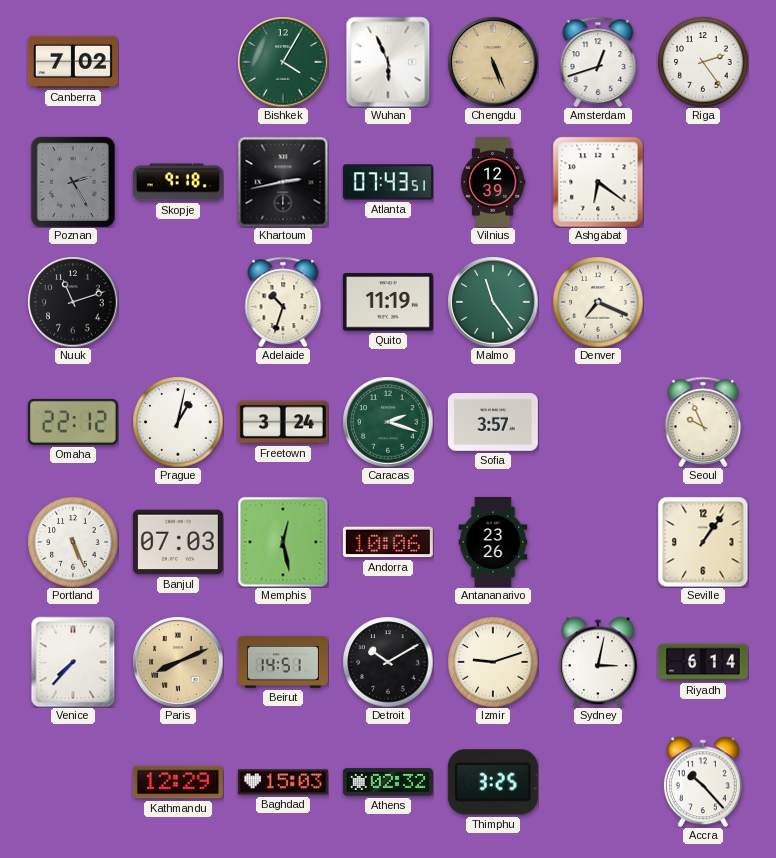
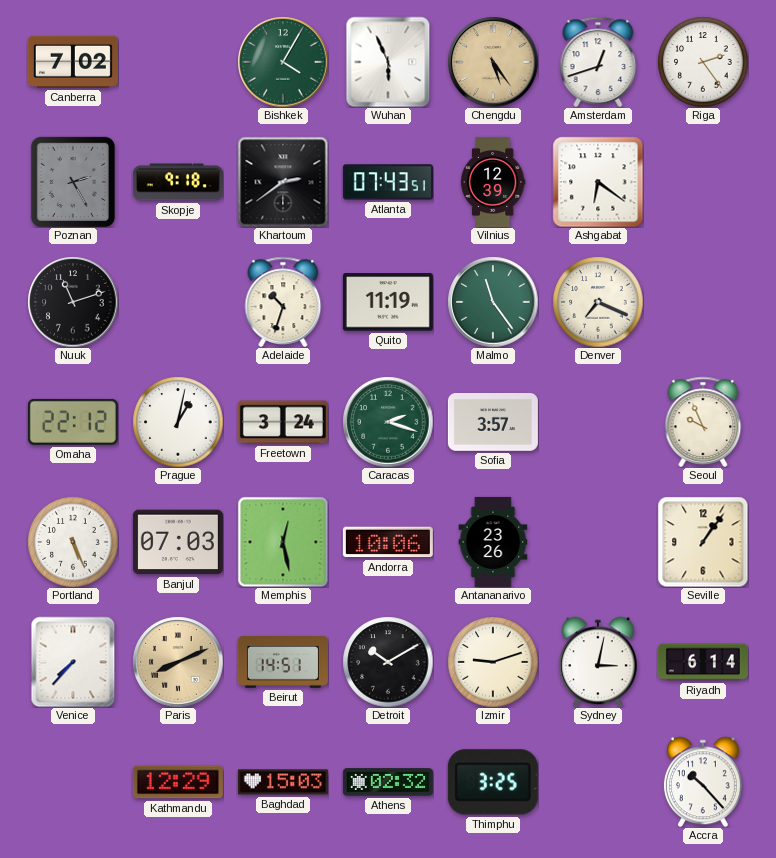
Chengdu: 5:26 -> 5:24
Khartoum: 2:43 -> 2:39
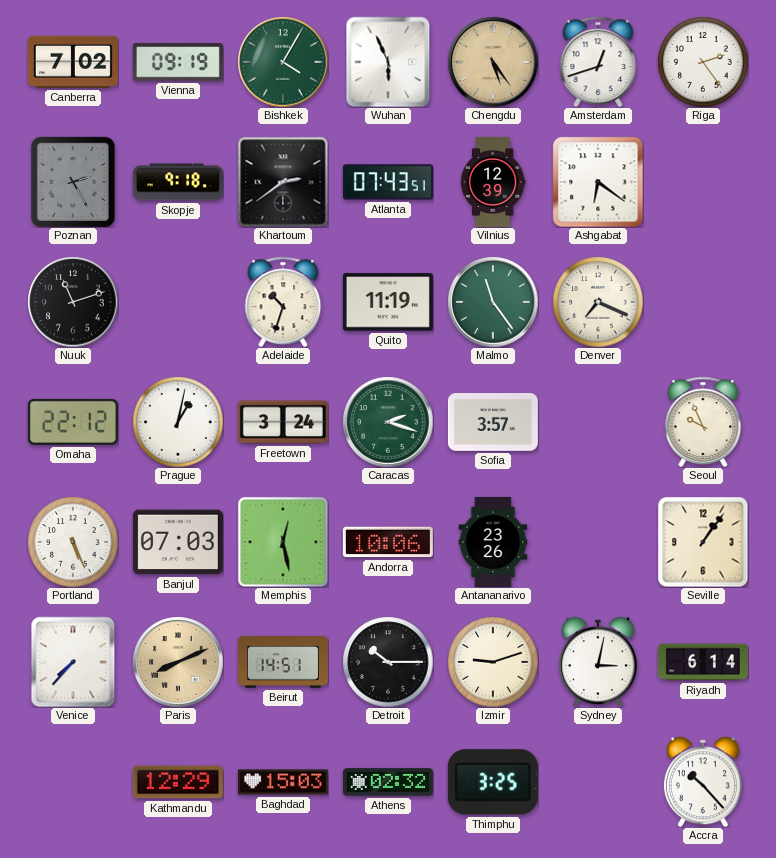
Vienna: none -> 09:19
Detroit: 10:10 -> 10:15
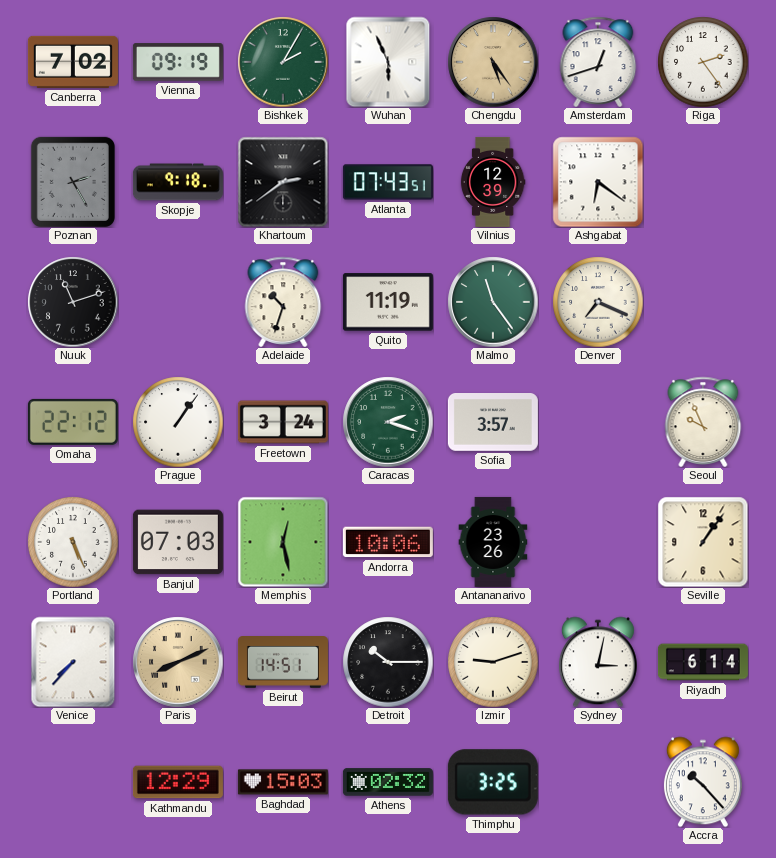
Bishkek: 4:05 -> 2:05
Prague: 1:02 -> 1:06
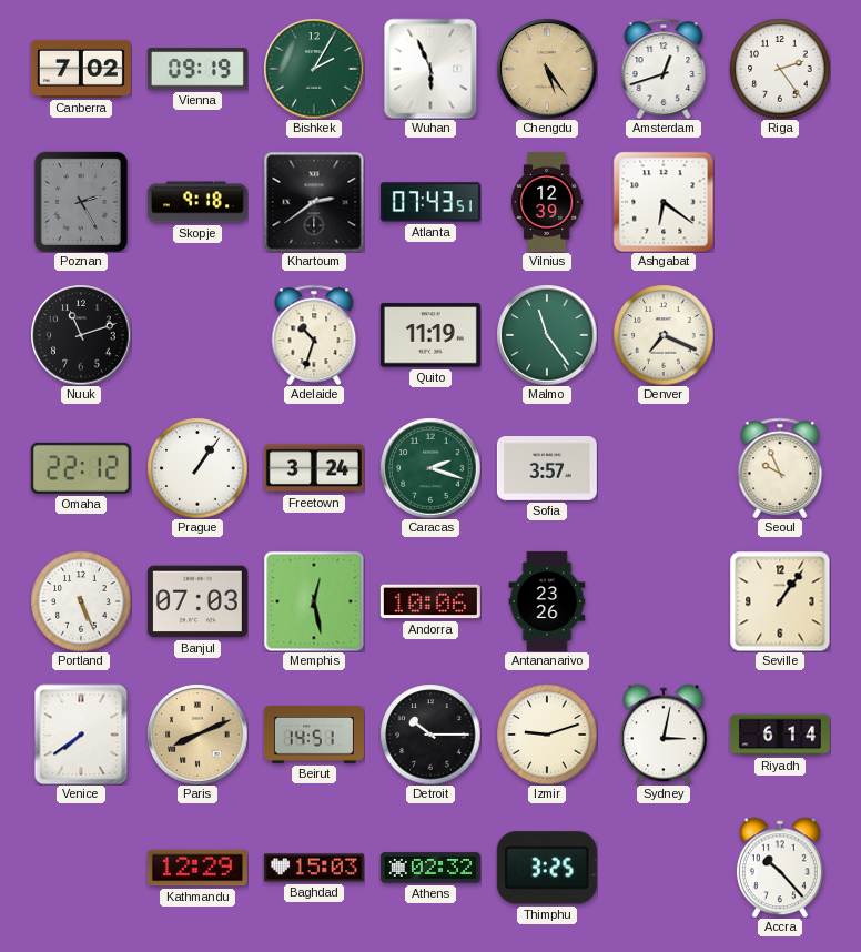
Venice: 7:37 -> 7:39
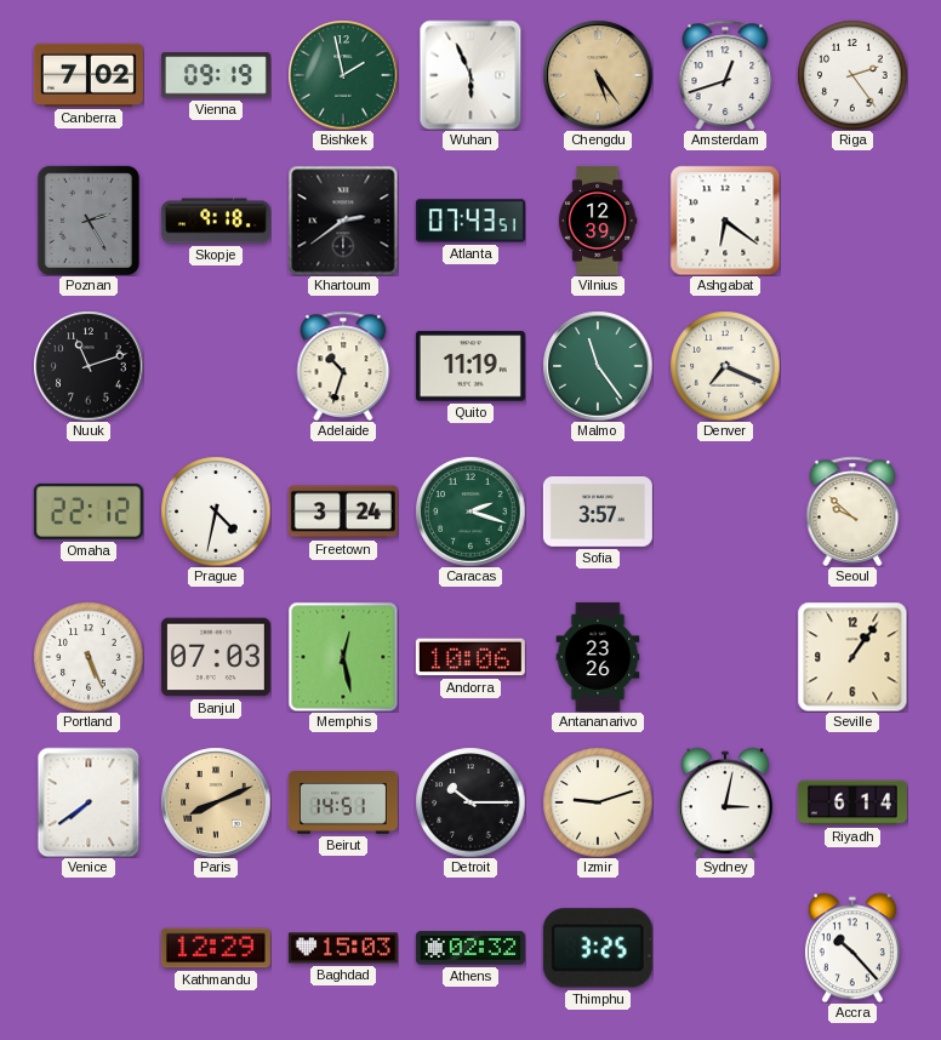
Bishkek: 2:05 -> 1:58
Prague: 1:06 -> 4:32
Seoul: 9:56 -> 9:52
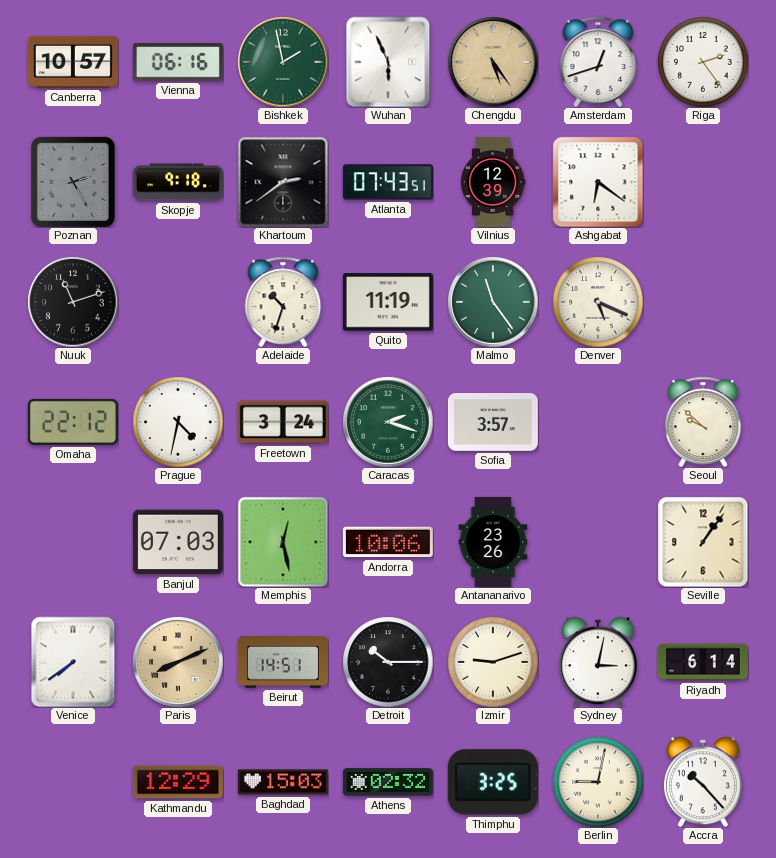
Canberra: 7:02 -> 10:57
Vienna: 09:19 -> 06:16
Denver: 7:19 -> 5:19
Portland: 5:26 -> none
Berlin: none -> 9:02
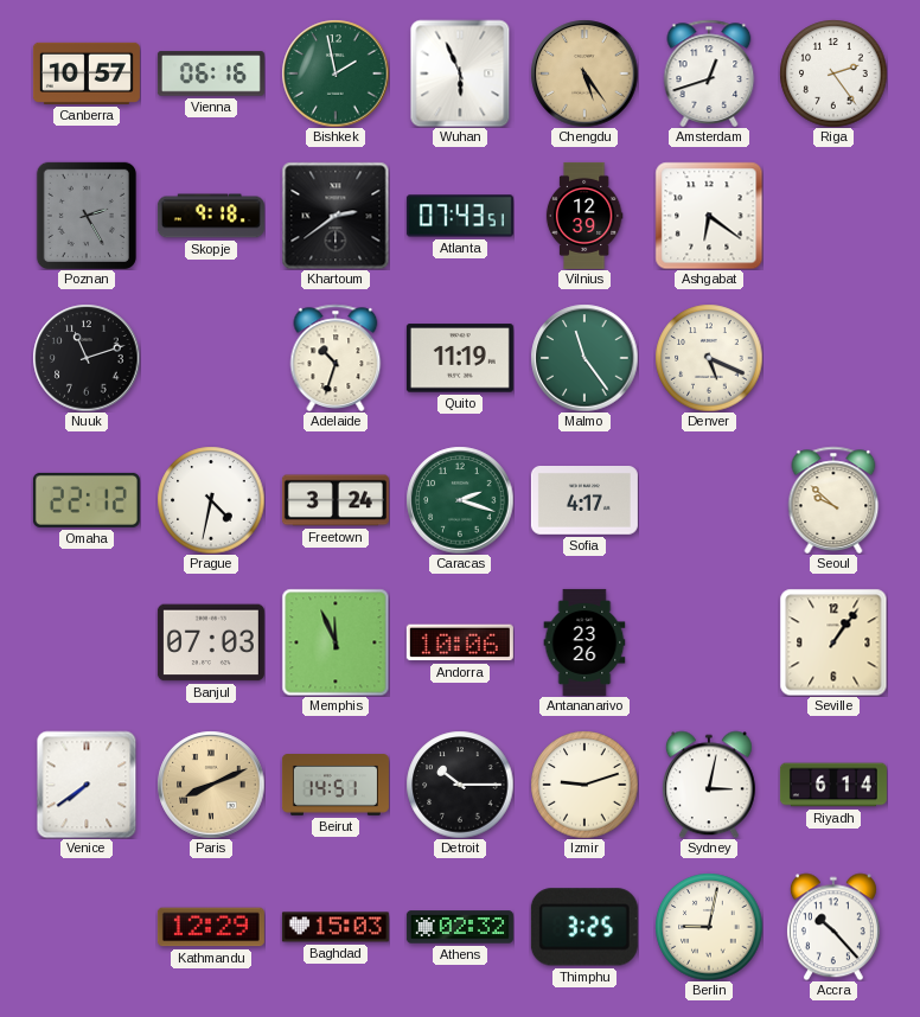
Sofia: 3:57 -> 4:17
Memphis: 12:28 -> 11:56
